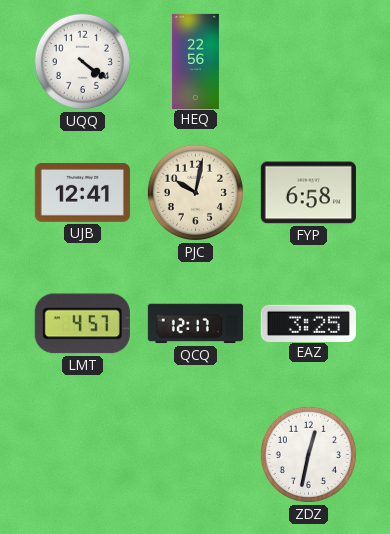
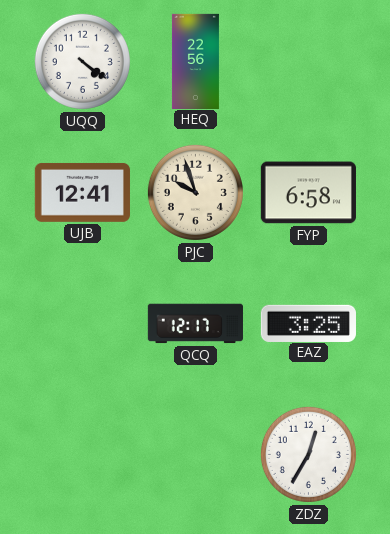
PJC: 10:02 -> 9:57
LMT: 4:57 -> none
ZDZ: 12:32 -> 12:35
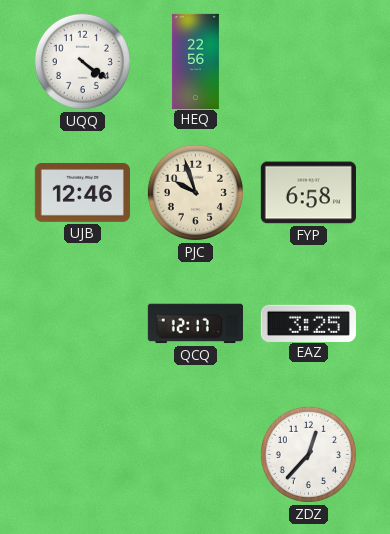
UJB: 12:41 -> 12:46
ZDZ: 12:35 -> 12:37
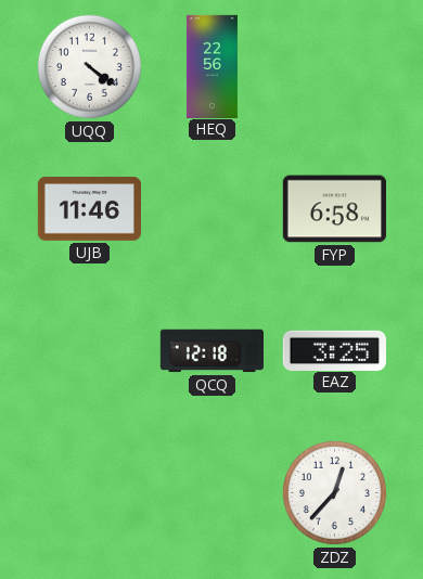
UJB: 12:46 -> 11:46
PJC: 9:57 -> none
QCQ: 12:17 -> 12:18
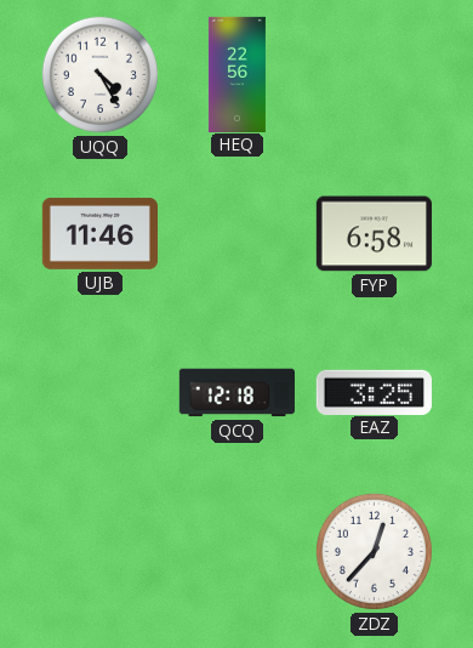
UQQ: 4:21 -> 4:25
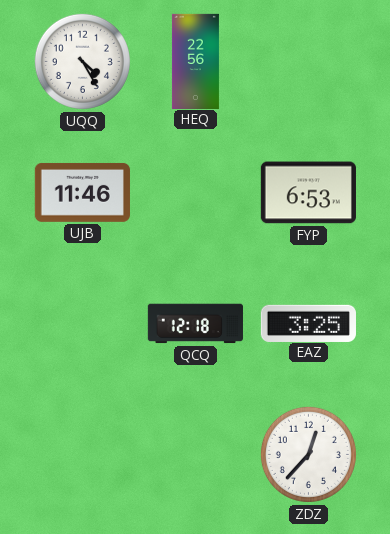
FYP: 6:58 -> 6:53
